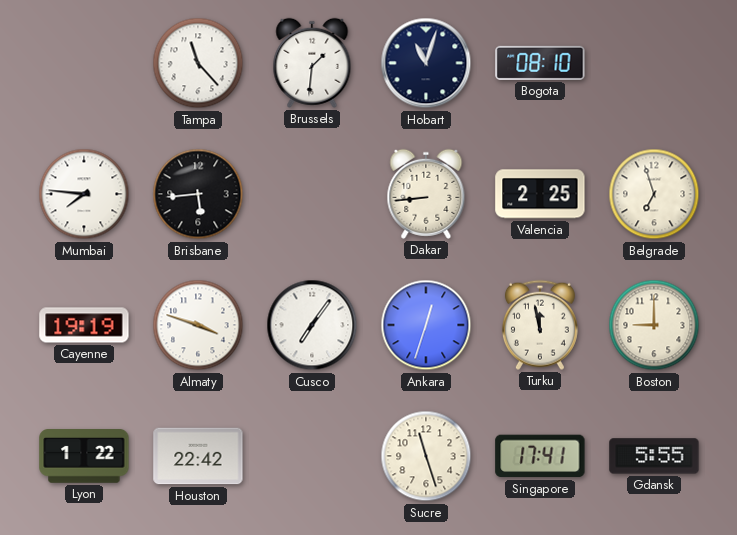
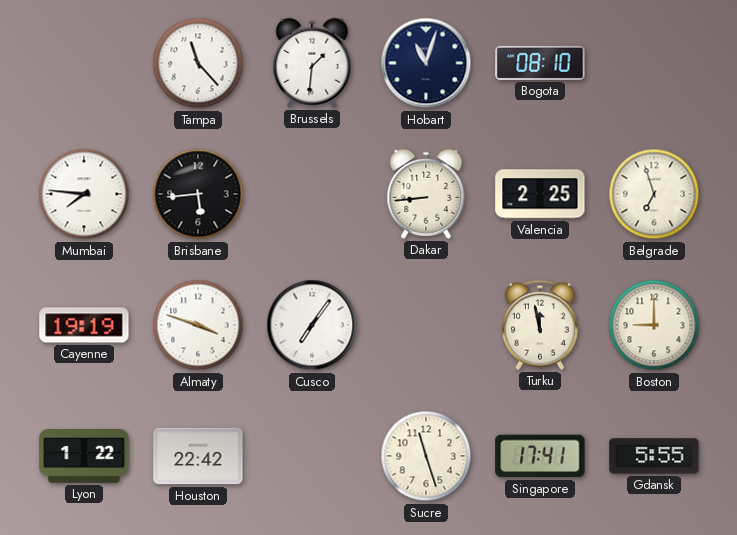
Ankara: 12:33 -> none
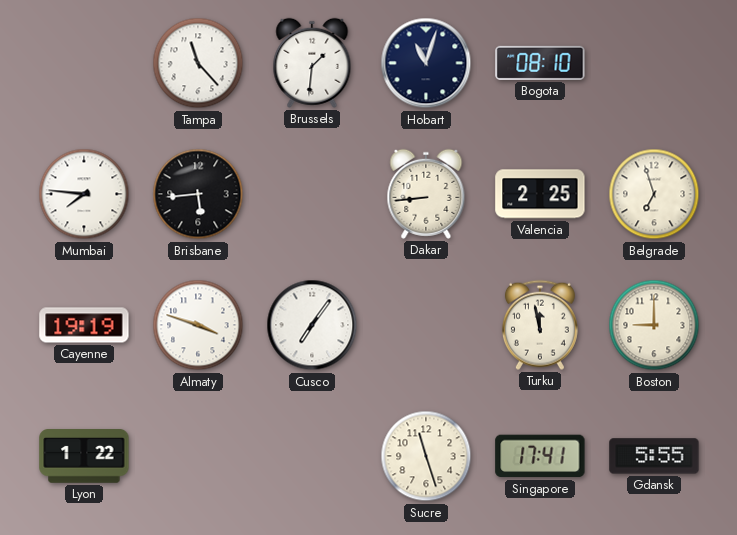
Houston: 22:42 -> none
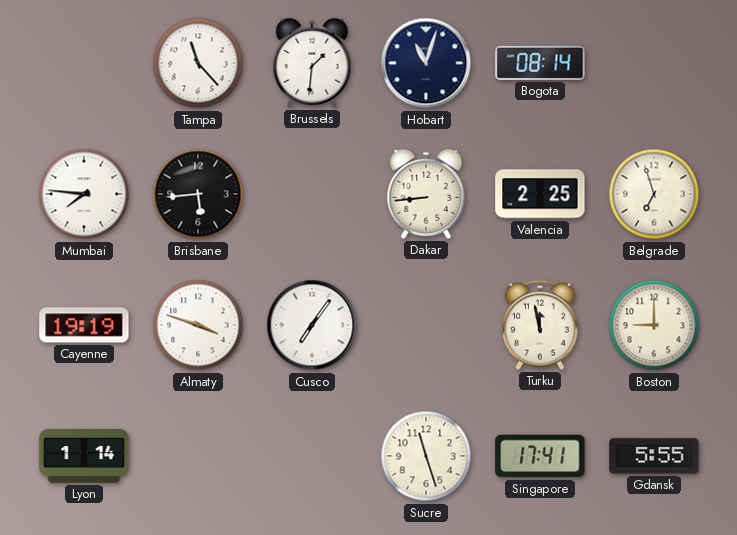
Bogota: 08:10 -> 08:14
Lyon: 1:22 -> 1:14
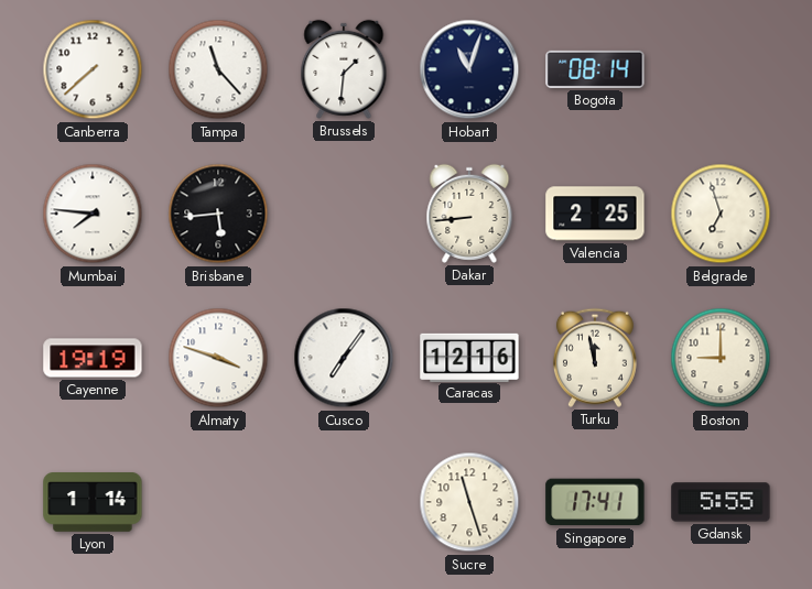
Canberra: none -> 7:38
Caracas: none -> 12:16
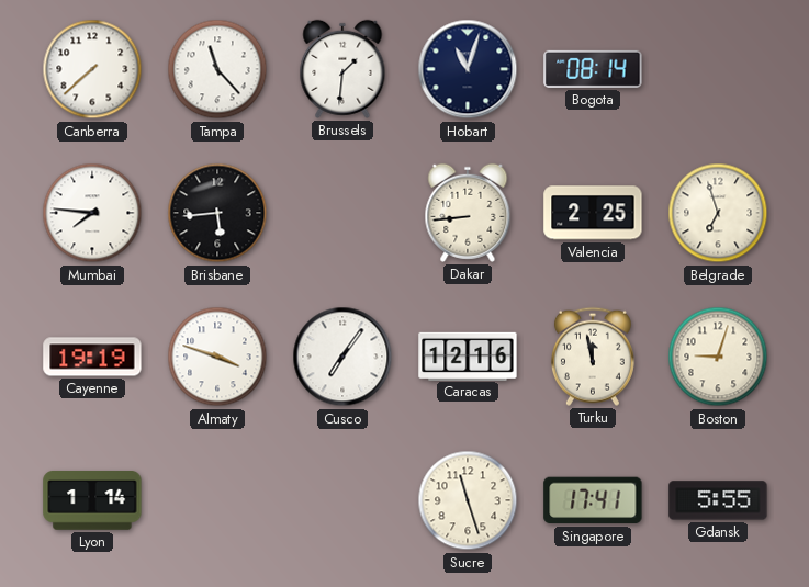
Boston: 9:00 -> 9:03
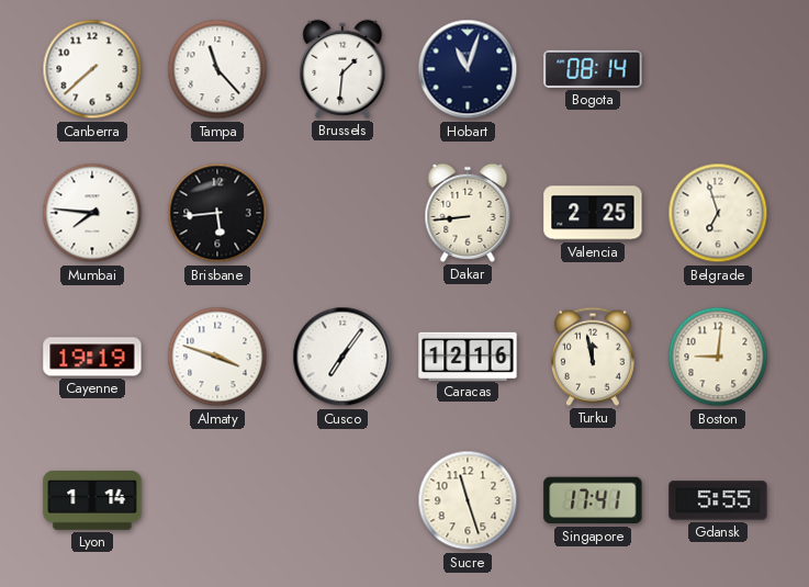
Boston: 9:03 -> 9:01
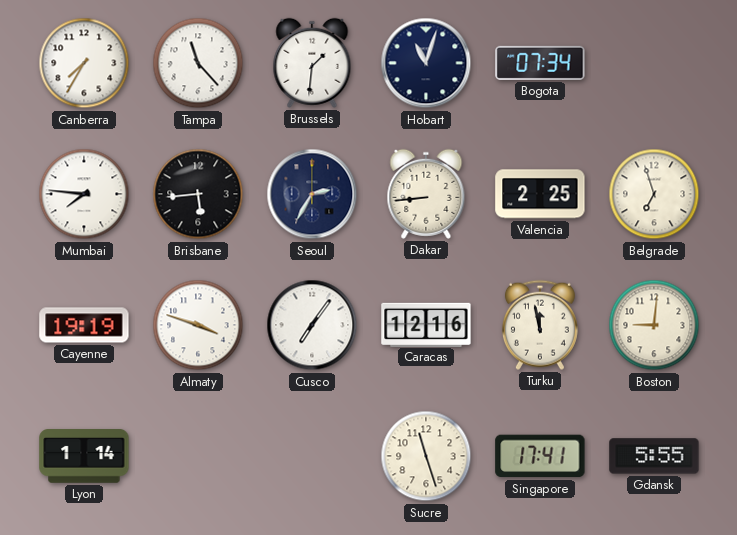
Canberra: 7:38 -> 7:35
Bogota: 08:14 -> 07:34
Seoul: none -> 2:35
